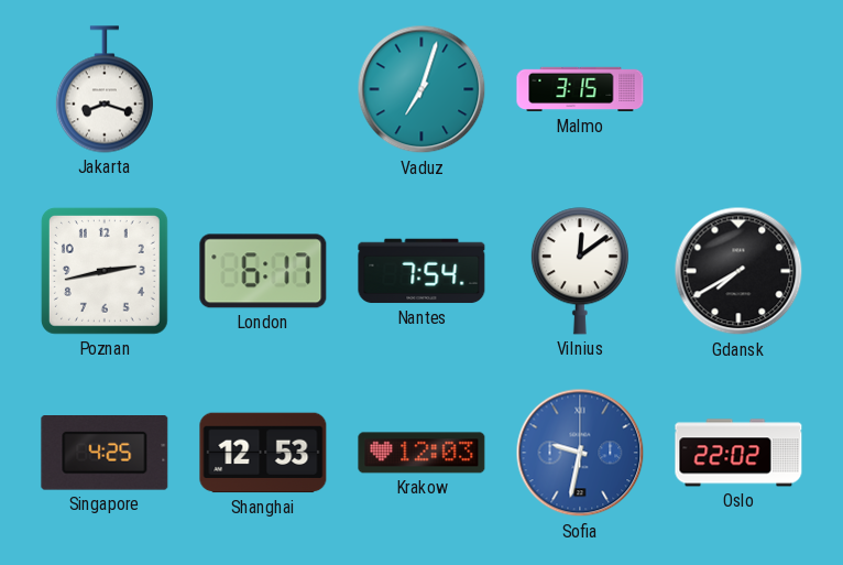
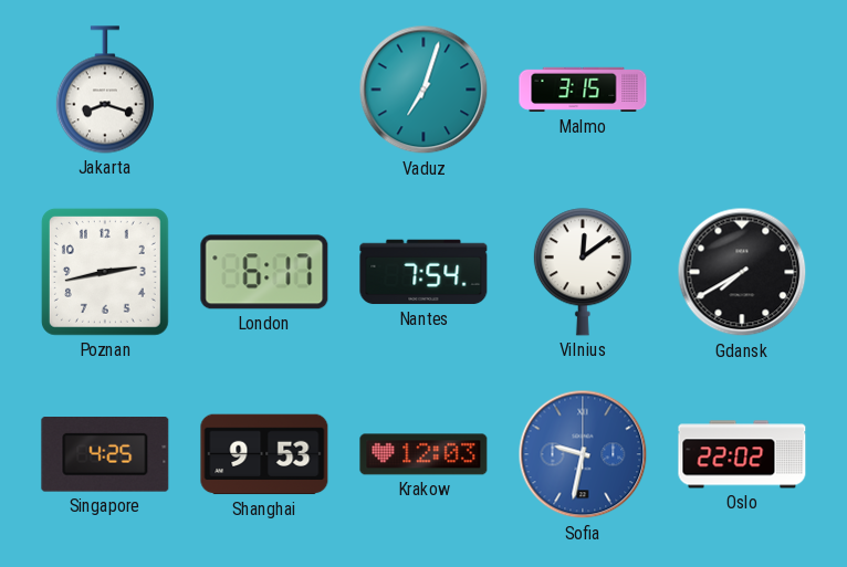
Shanghai: 12:53 -> 9:53
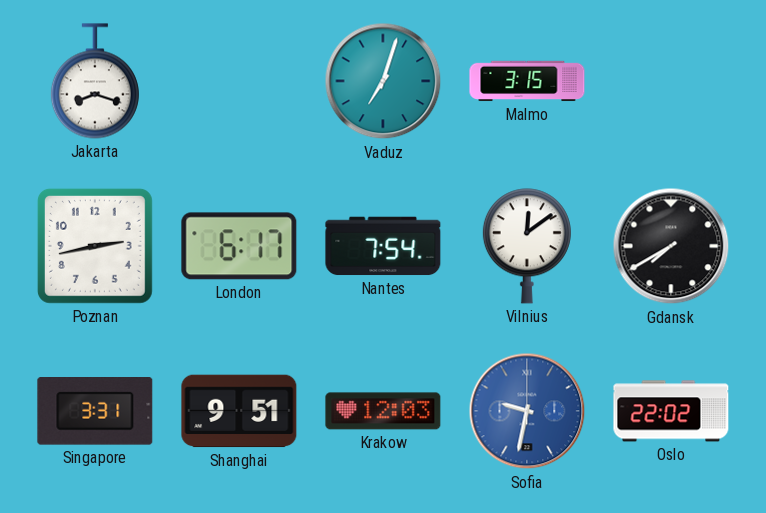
Singapore: 4:25 -> 3:31
Shanghai: 9:53 -> 9:51
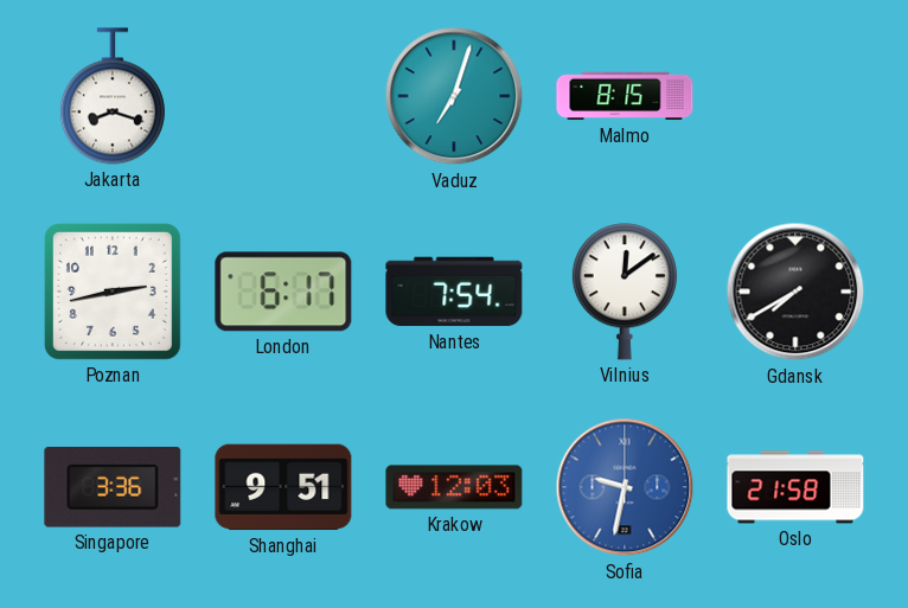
Malmo: 3:15 -> 8:15
Singapore: 3:31 -> 3:36
Oslo: 22:02 -> 21:58
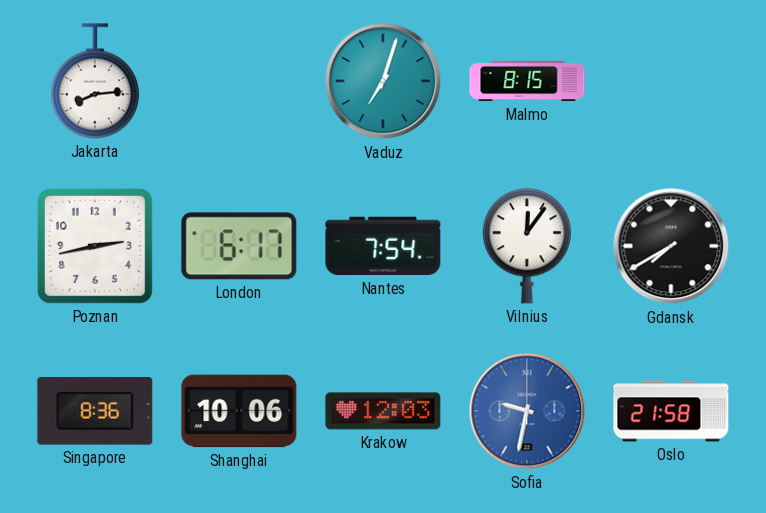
Jakarta: 8:18 -> 8:14
Vilnius: 12:09 -> 12:06
Singapore: 3:36 -> 8:36
Shanghai: 9:51 -> 10:06
